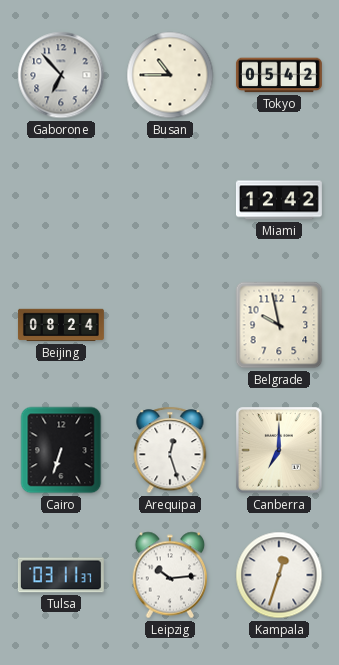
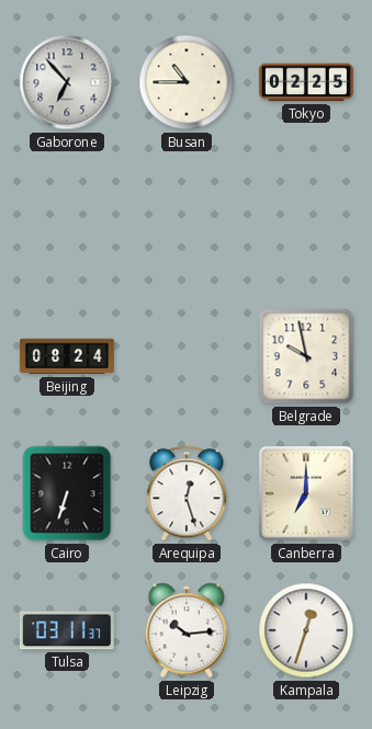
Tokyo: 05:42 -> 02:25
Miami: 12:42 -> none
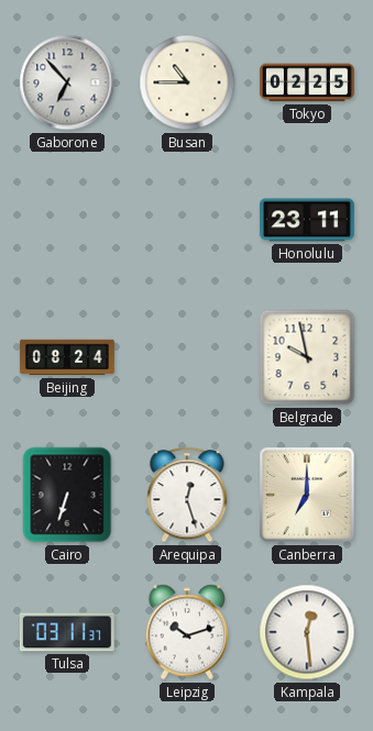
Honolulu: none -> 23:11
Leipzig: 10:14 -> 10:12
Kampala: 12:33 -> 12:29
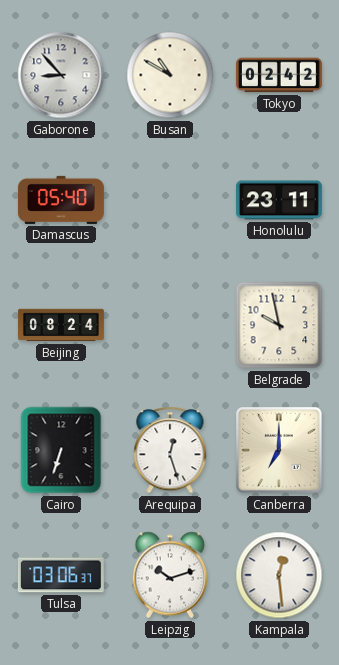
Gaborone: 6:53 -> 8:53
Busan: 10:45 -> 10:50
Tokyo: 02:25 -> 02:42
Damascus: none -> 05:40
Tulsa: 03:11 -> 03:06
